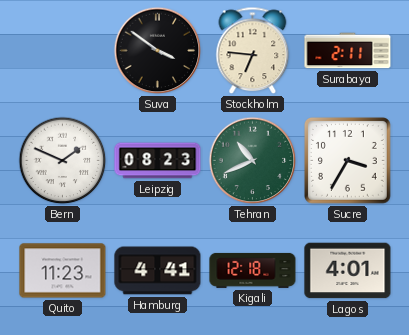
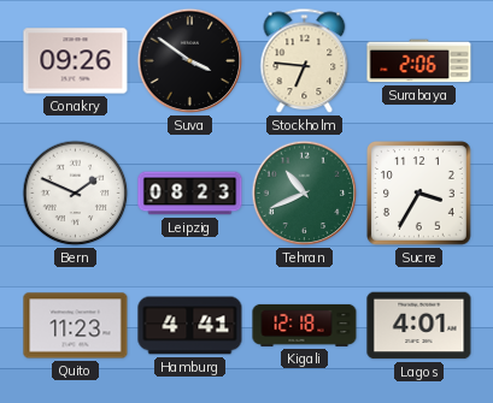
Conakry: none -> 09:26
Surabaya: 2:11 -> 2:06
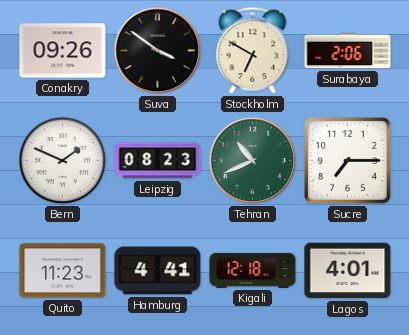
Stockholm: 6:46 -> 6:50
Sucre: 3:35 -> 7:15
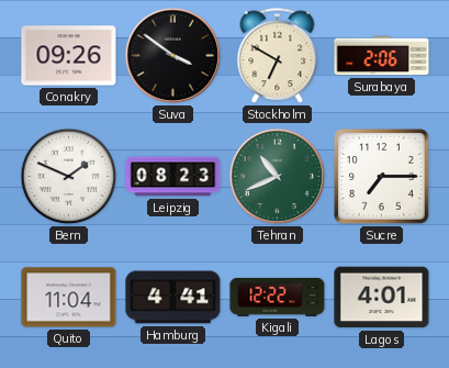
Quito: 11:23 -> 11:04
Kigali: 12:18 -> 12:22
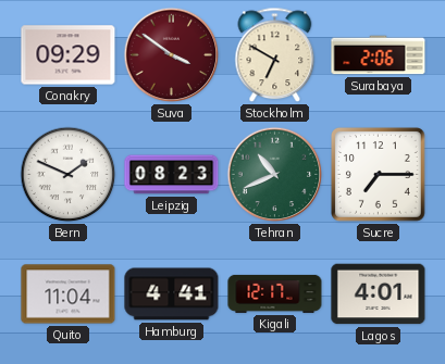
Conakry: 09:26 -> 09:29
Suva dial: black -> burgundy
Kigali: 12:22 -> 12:17
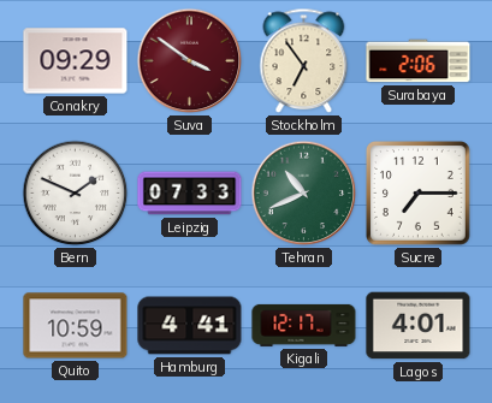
Stockholm: 6:50 -> 6:54
Leipzig: 08:23 -> 07:33
Quito: 11:04 -> 10:59
